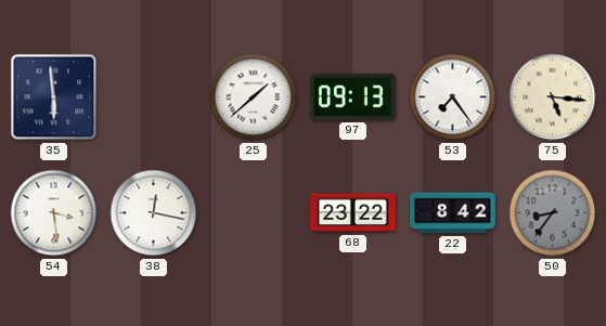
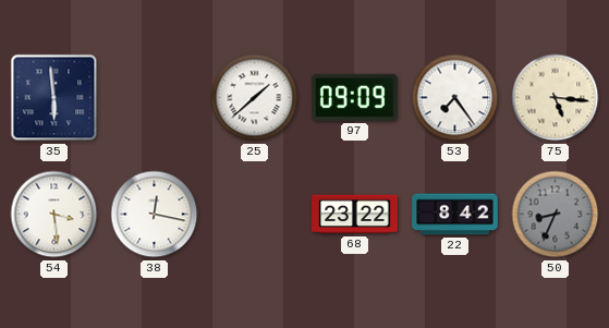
97: 09:13 -> 09:09
50: 8:36 -> 8:34
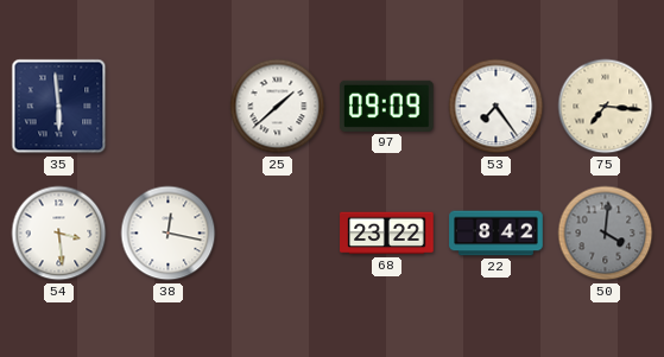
75: 5:16 -> 7:16
50: 8:34 -> 4:01
